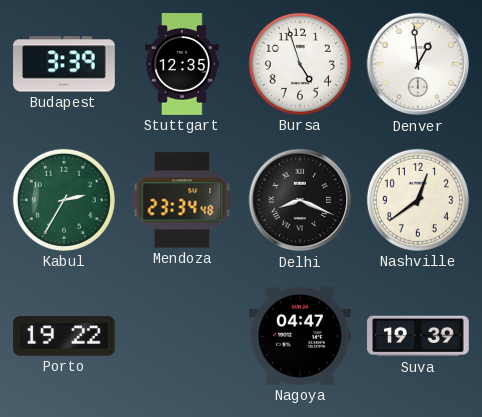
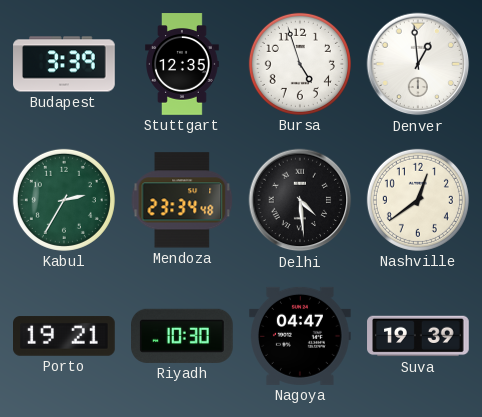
Delhi: 8:19 -> 4:29
Porto: 19:22 -> 19:21
Riyadh: none -> 10:30
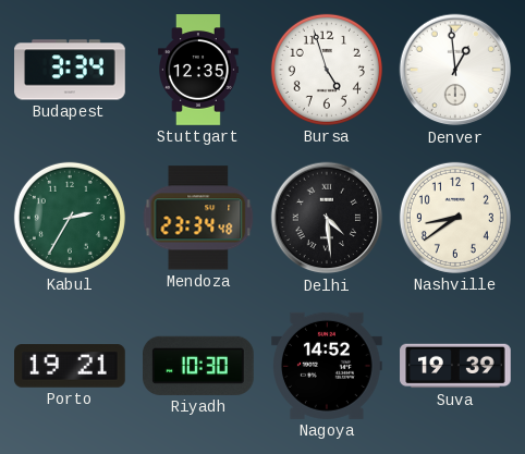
Budapest: 3:39 -> 3:34
Nashville: 12:39 -> 8:39
Nagoya: 04:47 -> 14:52
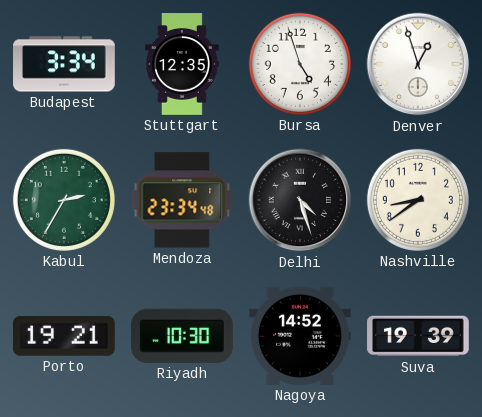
Denver: 12:59 -> 12:57
Delhi: 4:29 -> 4:27
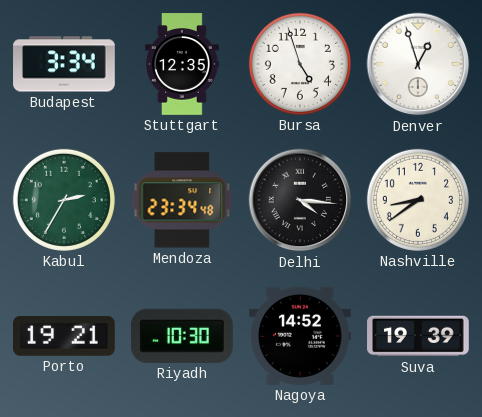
Delhi: 4:27 -> 4:16
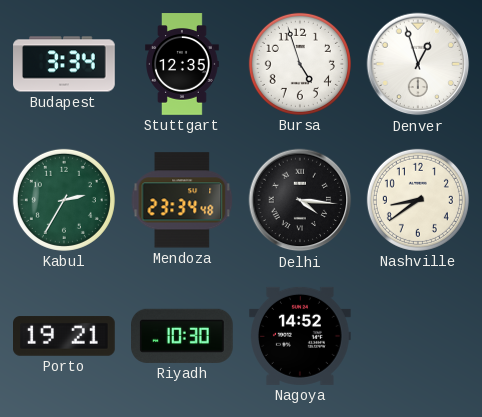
Suva: 19:39 -> none
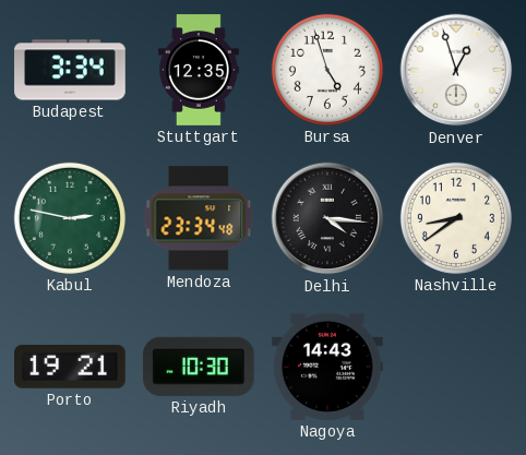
Kabul: 2:35 -> 2:47
Nagoya: 14:52 -> 14:43
